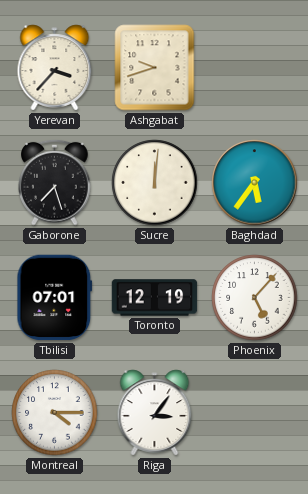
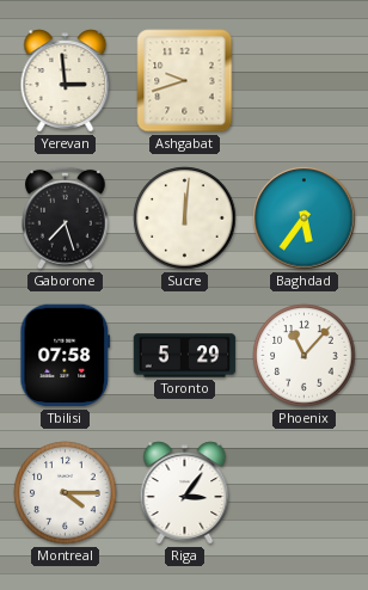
Yerevan: 3:37 -> 2:59
Tbilisi: 07:01 -> 07:58
Toronto: 12:19 -> 5:29
Phoenix: 5:07 -> 11:07
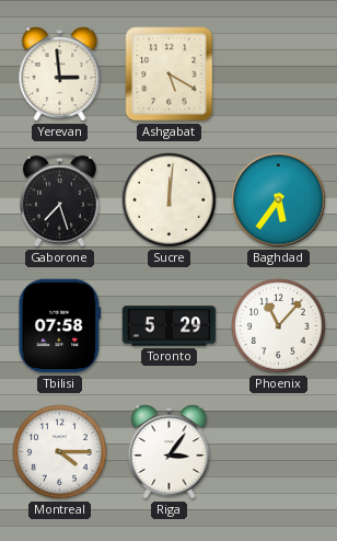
Ashgabat: 9:42 -> 5:20
